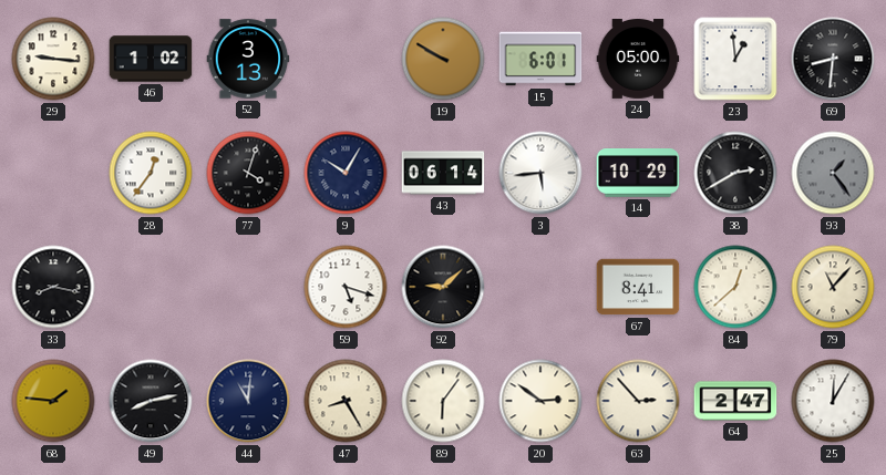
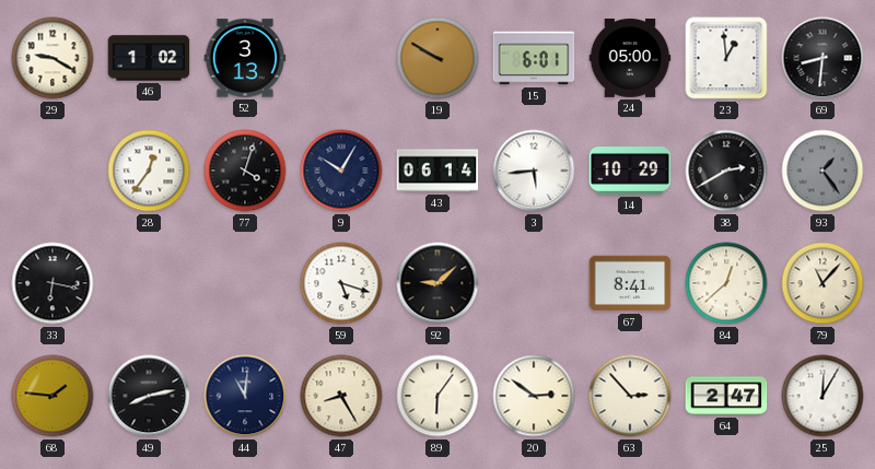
29: 9:16 -> 9:20
33: 8:17 -> 6:17
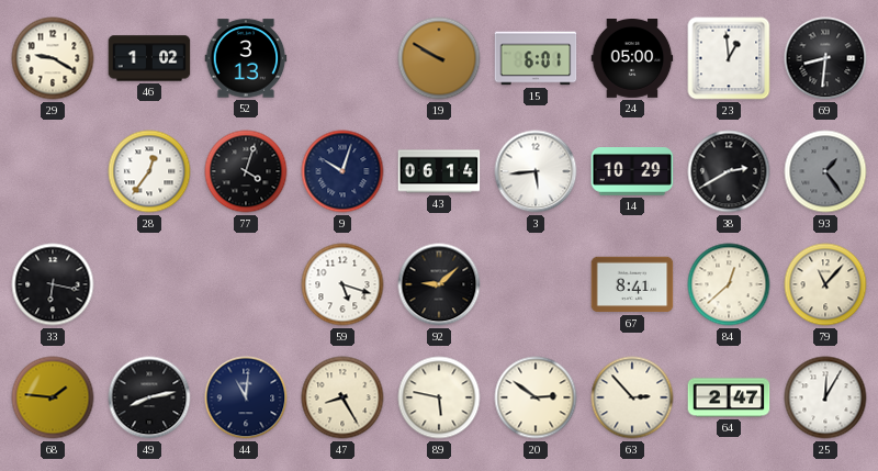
9: 10:05 -> 10:03
89: 6:06 -> 5:47
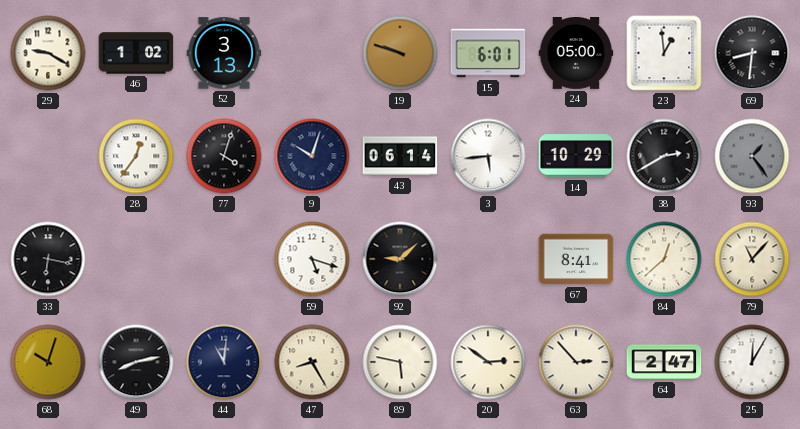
19: 9:50 -> 9:48
68: 1:46 -> 10:03
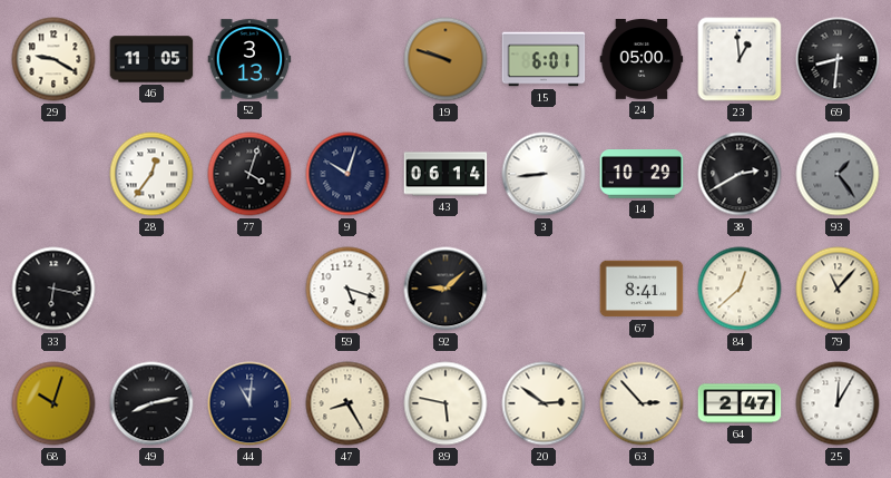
46: 1:02 -> 11:05
3: 5:44 -> 8:44
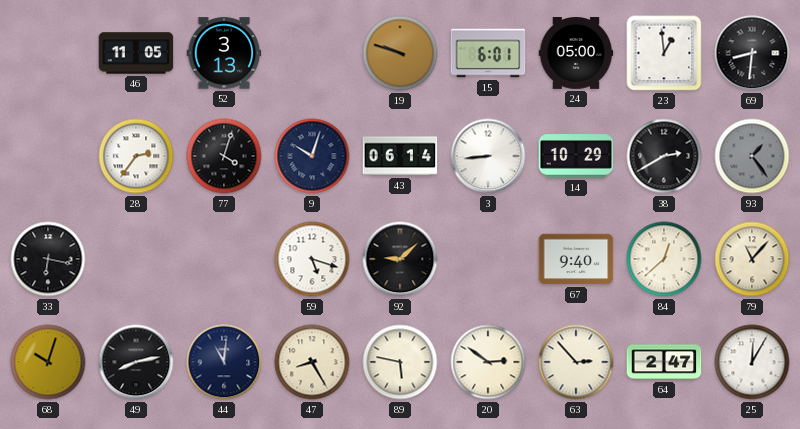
29: 9:20 -> none
28: 12:36 -> 2:36
67: 8:41 -> 9:40
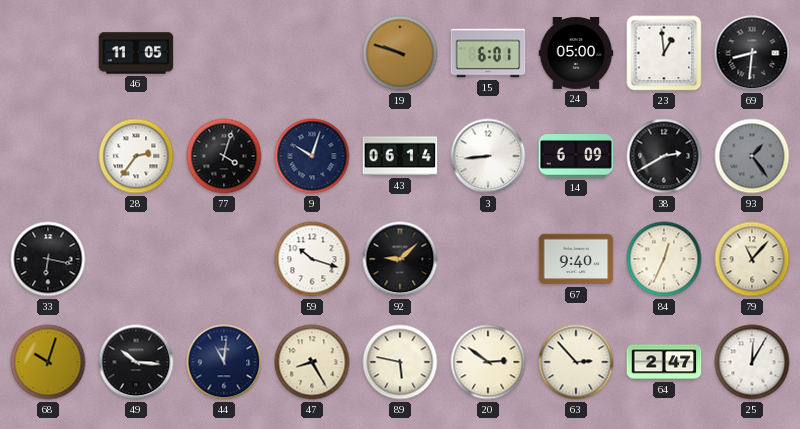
52: 3:13 -> none
14: 10:29 -> 6:09
59: 5:18 -> 10:18
84: 12:38 -> 12:34
49: 8:13 -> 10:16
